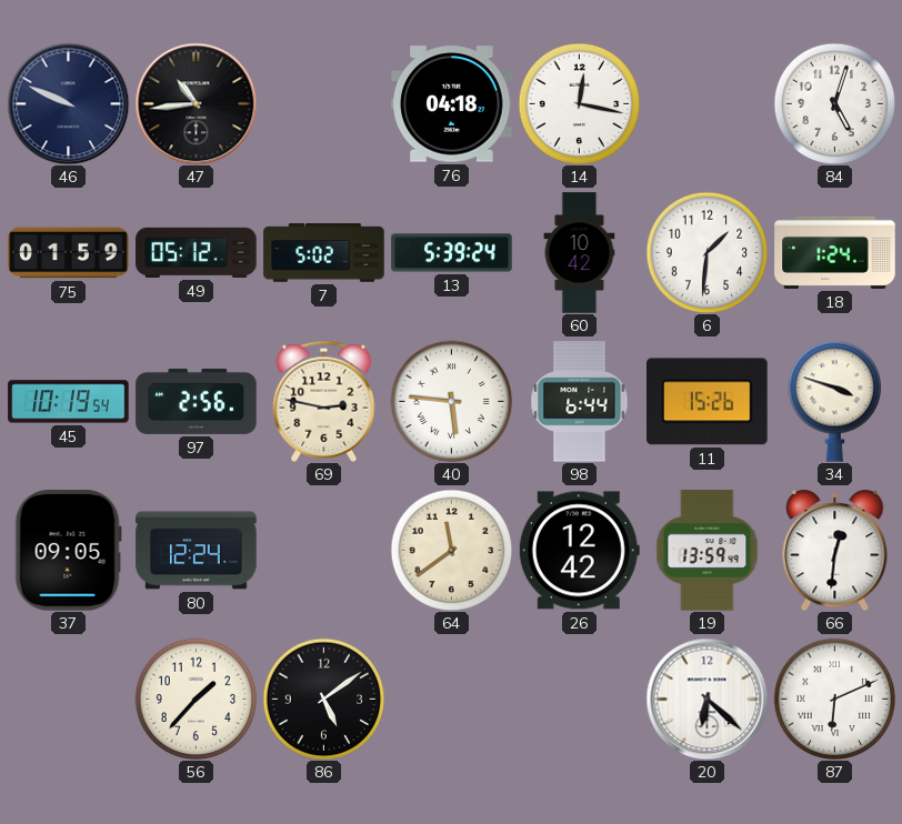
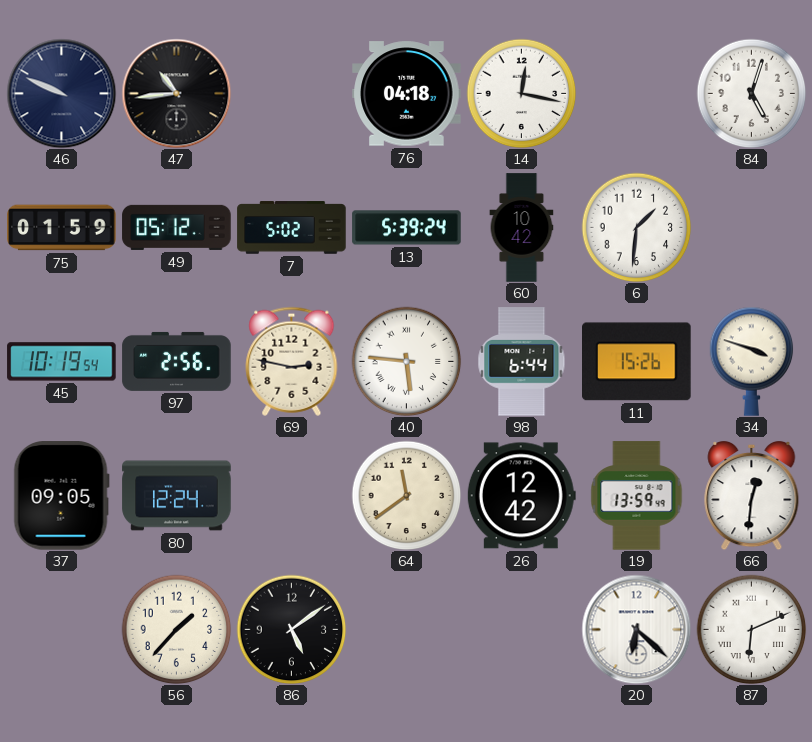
18: 1:24 -> none
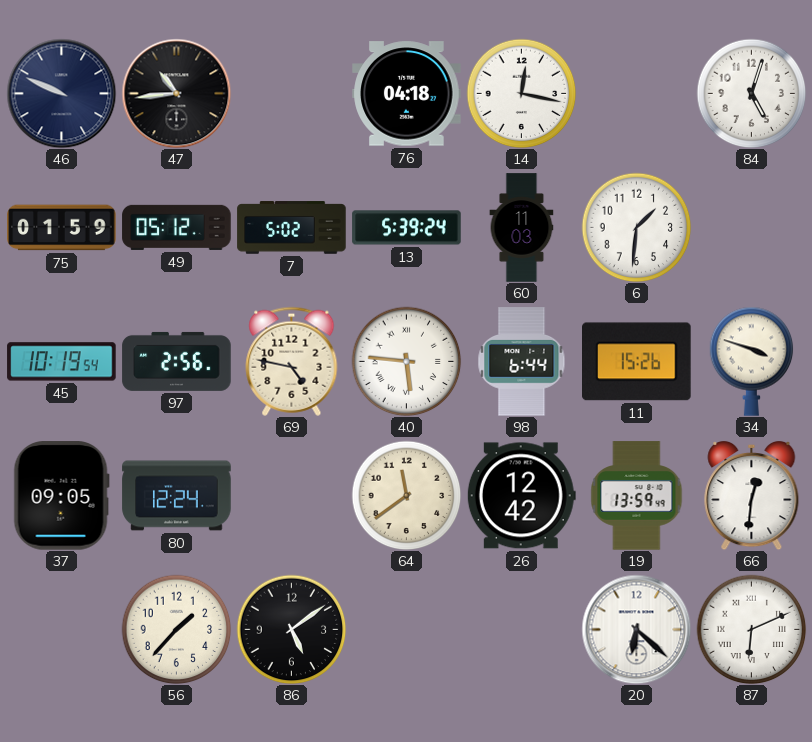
60: 10:42 -> 11:03
69: 2:47 -> 4:47
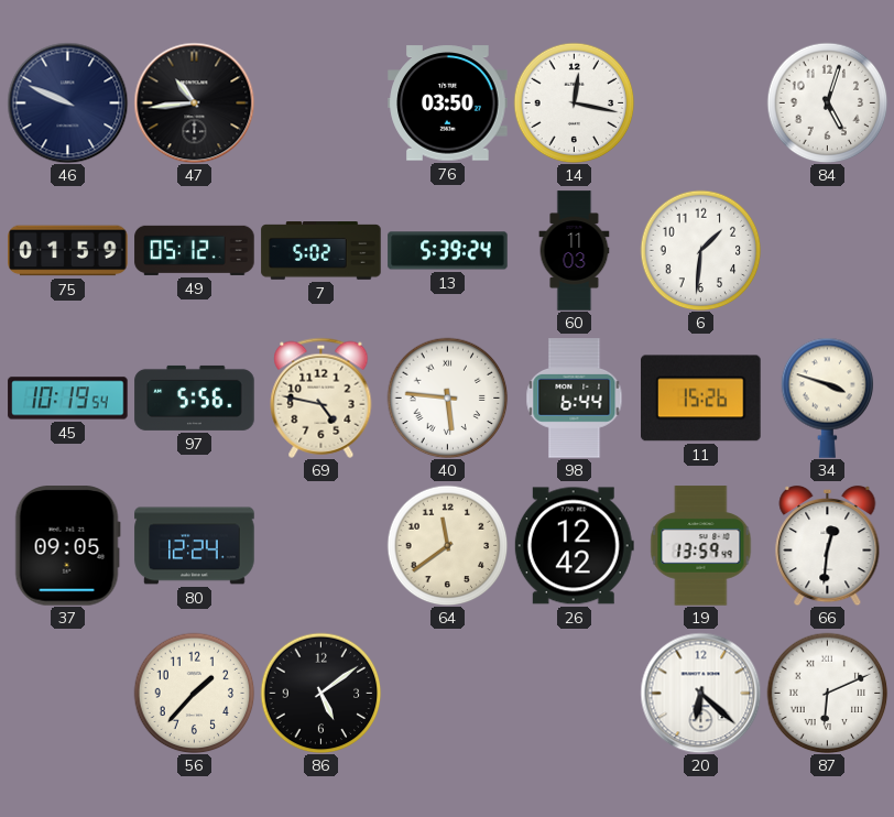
76: 04:18 -> 03:50
97: 2:56 -> 5:56
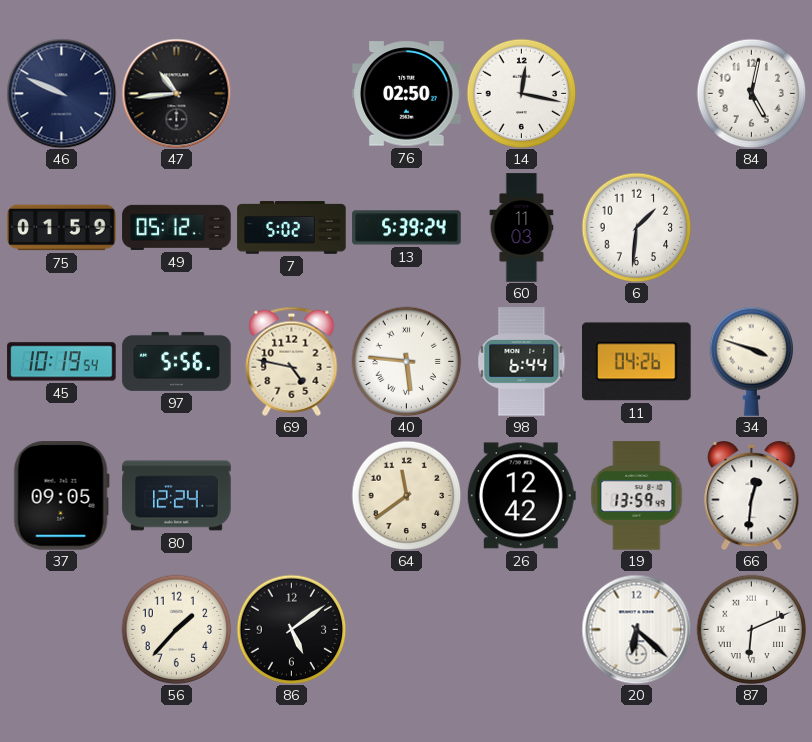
76: 03:50 -> 02:50
84: 5:03 -> 5:02
11: 15:26 -> 04:26
